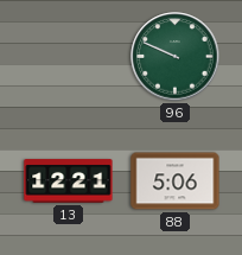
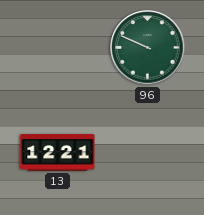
88: 5:06 -> none
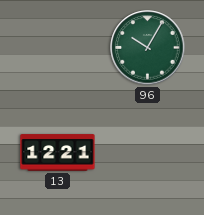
96: 9:49 -> 10:05
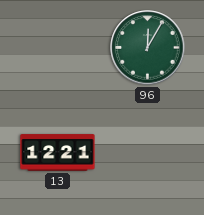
96: 10:05 -> 12:05
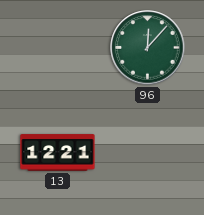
96: 12:05 -> 12:07
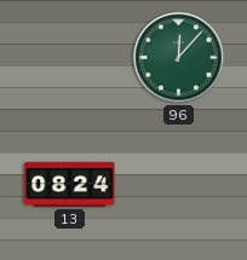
13: 12:21 -> 08:24
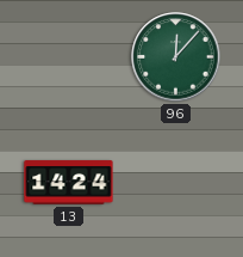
13: 08:24 -> 14:24
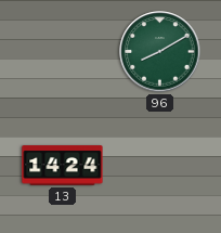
96: 12:07 -> 8:10
